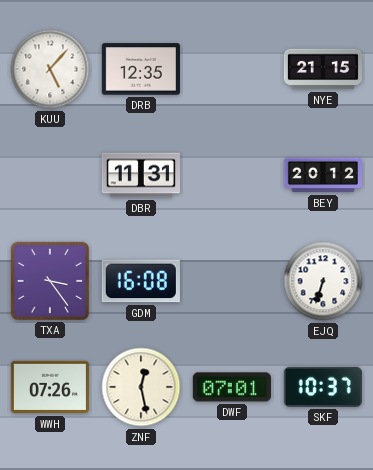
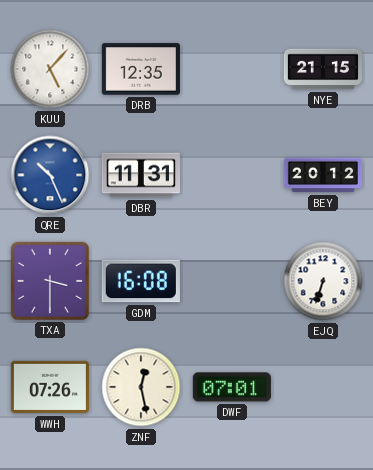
QRE: none -> 10:26
TXA: 3:24 -> 3:30
SKF: 10:37 -> none
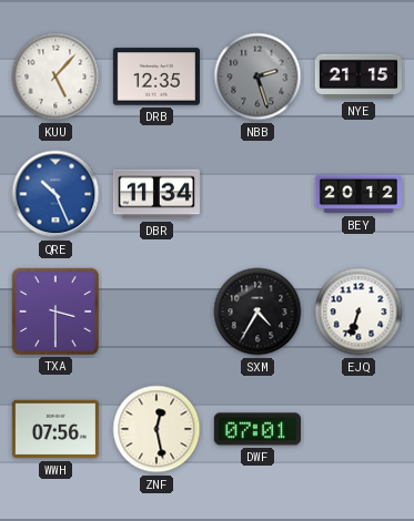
NBB: none -> 2:27
DBR: 11:31 -> 11:34
GDM: 16:08 -> none
SXM: none -> 4:35
WWH: 07:26 -> 07:56
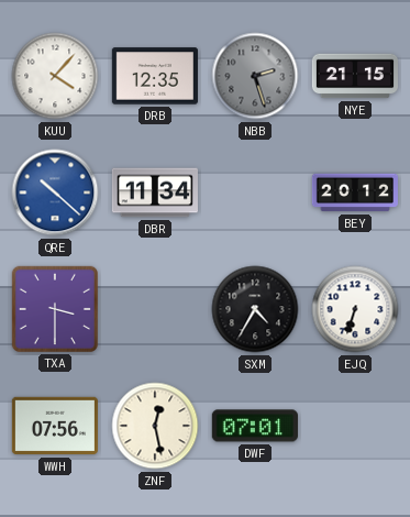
KUU: 5:07 -> 4:07
QRE: 10:26 -> 10:22
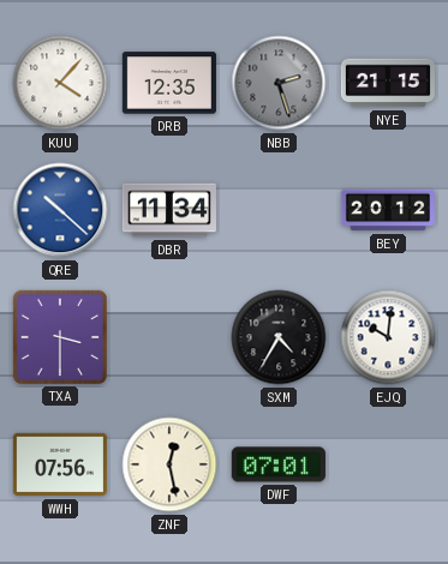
EJQ: 6:33 -> 10:01
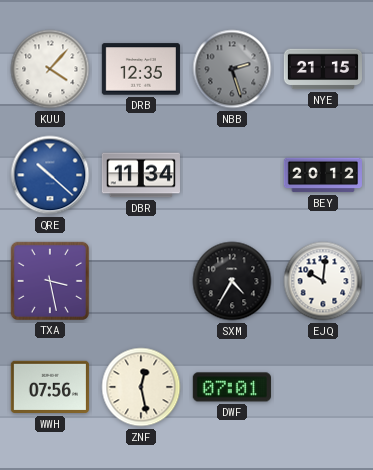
TXA: 3:30 -> 3:28
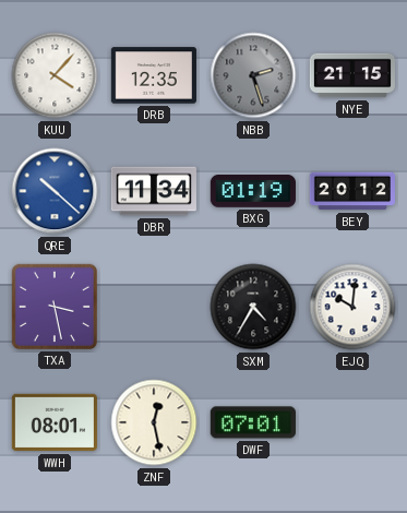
BXG: none -> 01:19
WWH: 07:56 -> 08:01
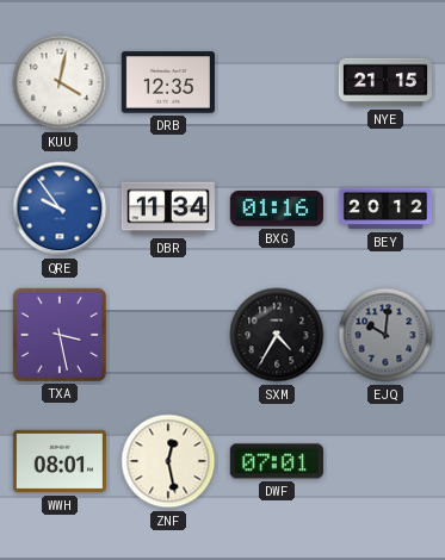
KUU: 4:07 -> 4:02
NBB: 2:27 -> none
QRE: 10:22 -> 9:54
BXG: 01:19 -> 01:16
EJQ dial: white -> grey
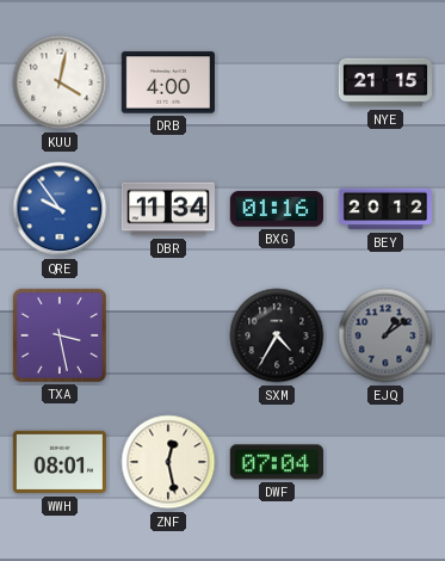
DRB: 12:35 -> 4:00
EJQ: 10:01 -> 1:09
DWF: 07:01 -> 07:04
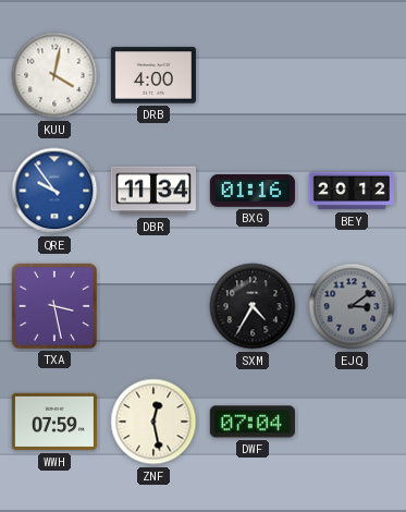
NYE: 21:15 -> none
EJQ: 1:09 -> 3:09
WWH: 08:01 -> 07:59
